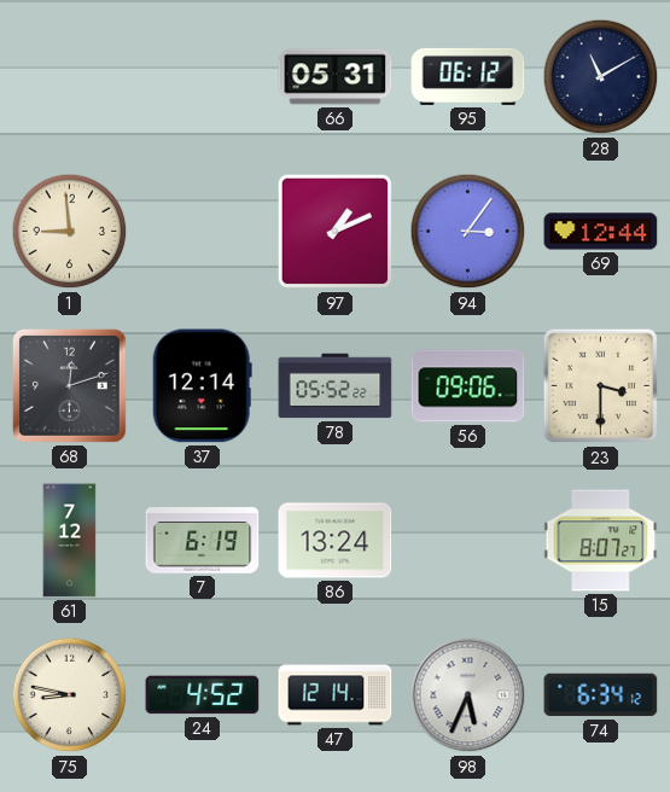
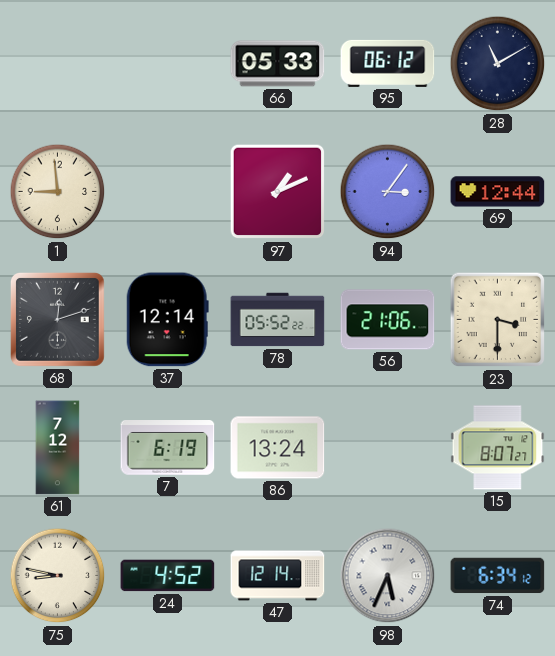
66: 05:31 -> 05:33
56: 09:06 -> 21:06
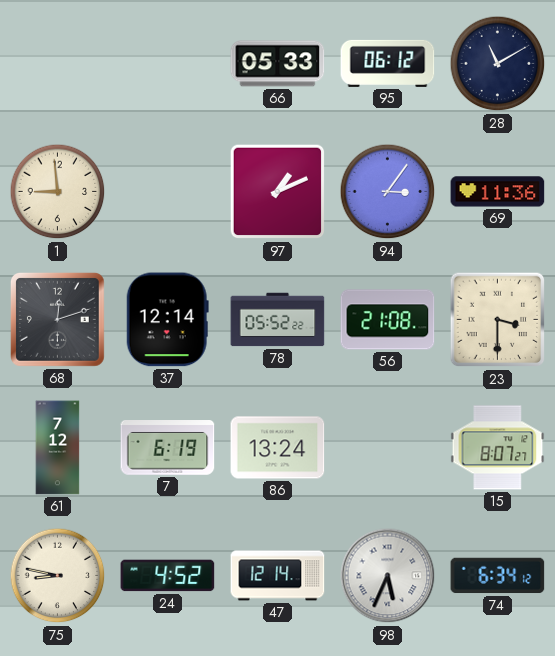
69: 12:44 -> 11:36
56: 21:06 -> 21:08
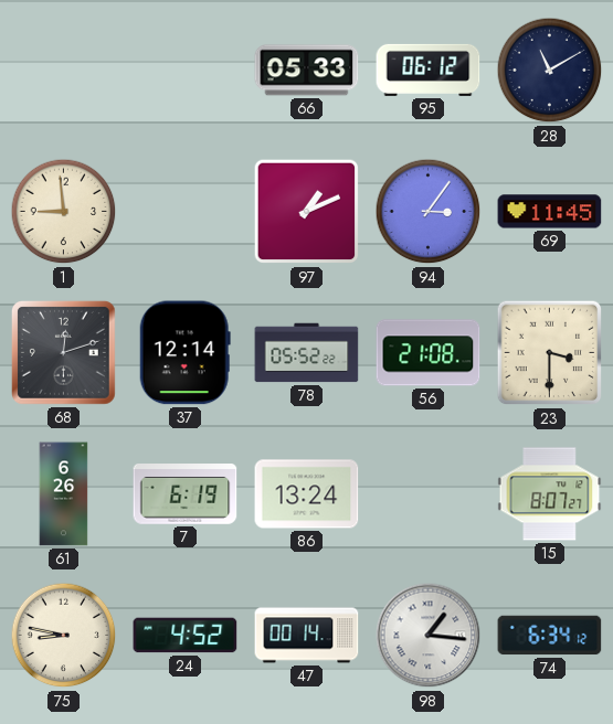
69: 11:36 -> 11:45
61: 7:12 -> 6:26
47: 12:14 -> 00:14
98: 5:34 -> 1:16
